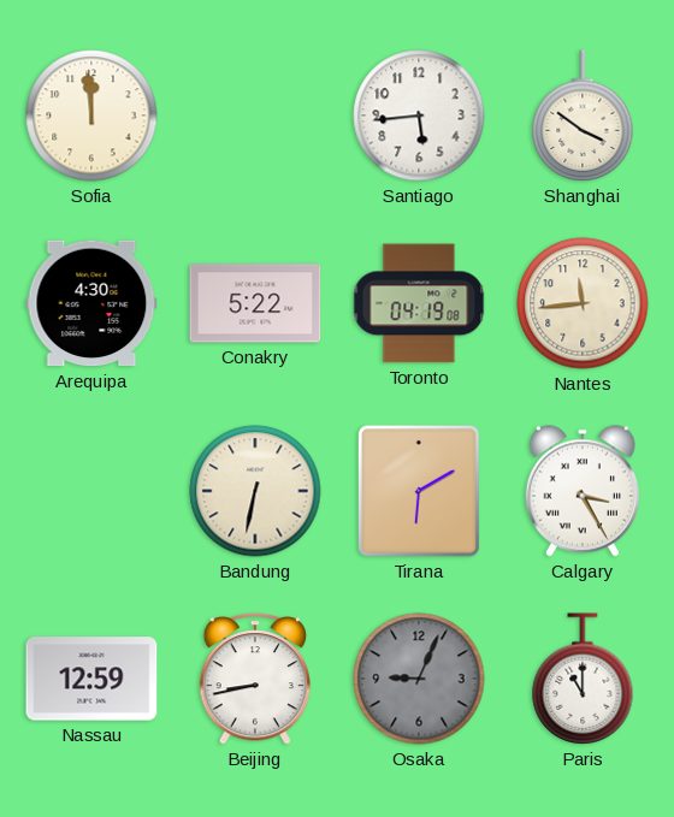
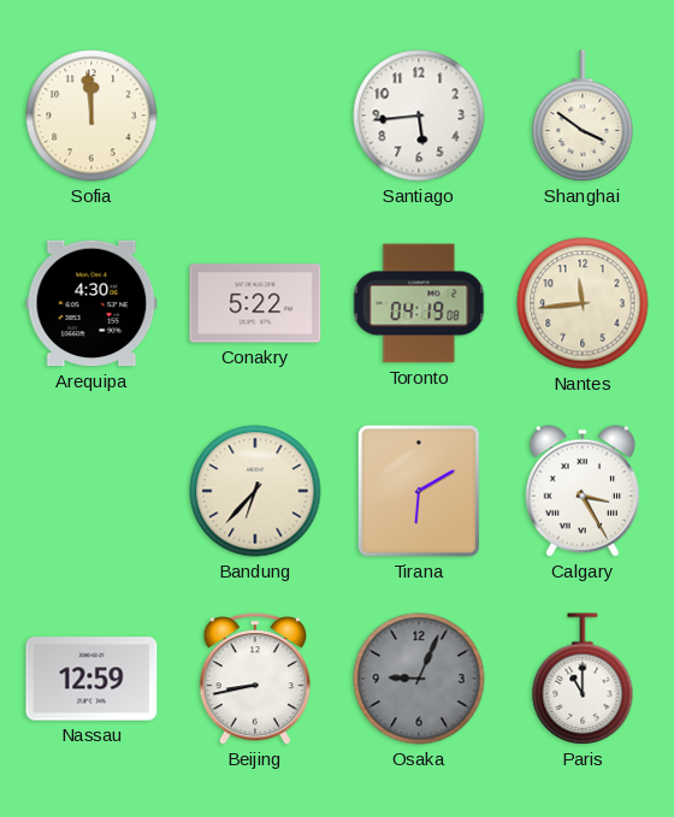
Bandung: 6:32 -> 6:37
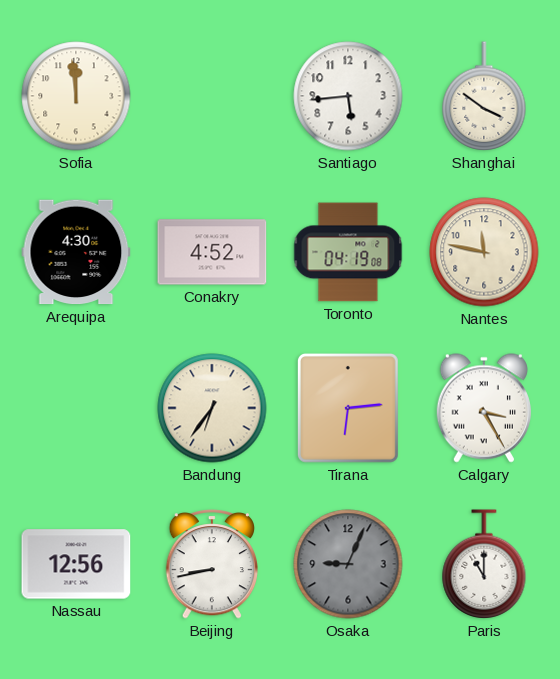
Conakry: 5:22 -> 4:52
Nantes: 11:44 -> 11:47
Bandung: 6:37 -> 6:36
Tirana: 6:10 -> 6:14
Nassau: 12:59 -> 12:56
